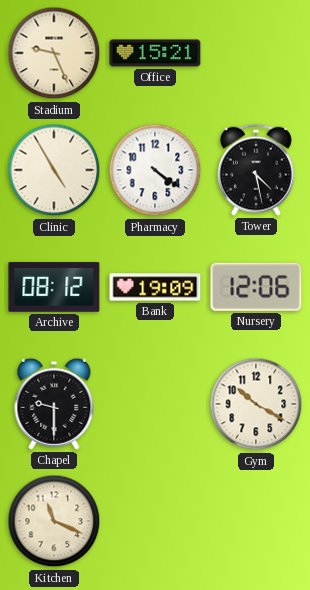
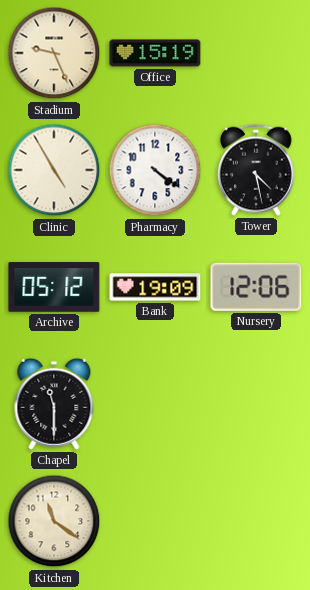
Office: 15:21 -> 15:19
Archive: 08:12 -> 05:12
Chapel: 9:30 -> 11:30
Gym: 10:20 -> none
Kitchen: 11:19 -> 11:21
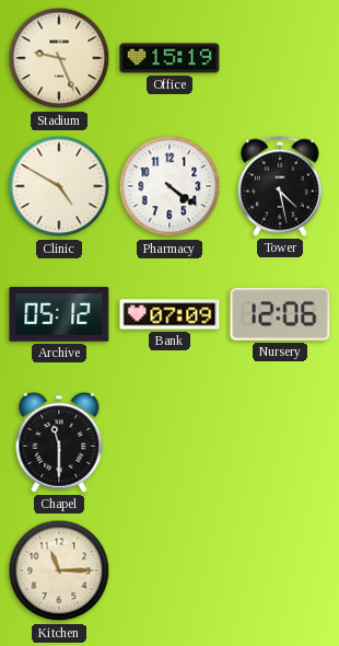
Clinic: 4:55 -> 4:50
Bank: 19:09 -> 07:09
Kitchen: 11:21 -> 11:15
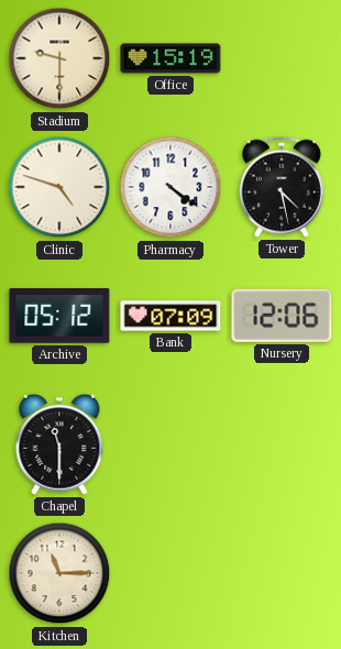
Stadium: 9:26 -> 9:30
Clinic: 4:50 -> 4:48
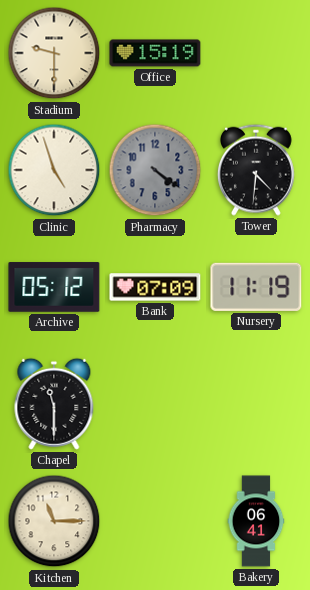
Clinic: 4:48 -> 4:57
Pharmacy dial: white -> grey
Tower: 4:28 -> 4:31
Nursery: 12:06 -> 11:19
Bakery: none -> 06:41
